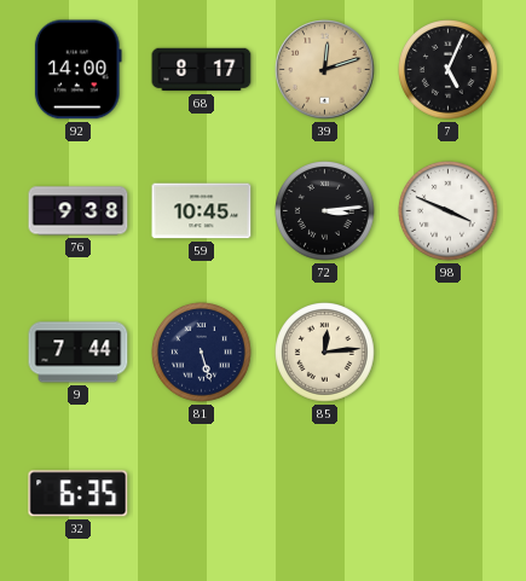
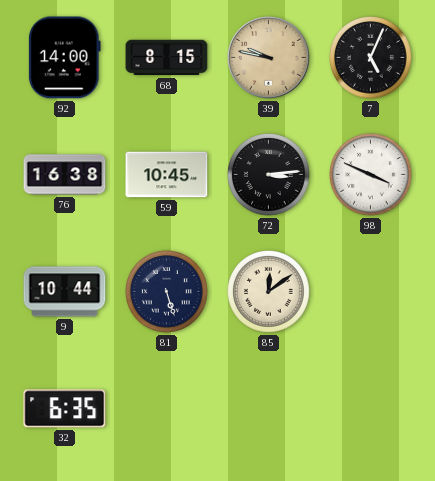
68: 8:17 -> 8:15
39: 12:12 -> 9:47
76: 9:38 -> 16:38
9: 7:44 -> 10:44
85: 12:14 -> 12:09
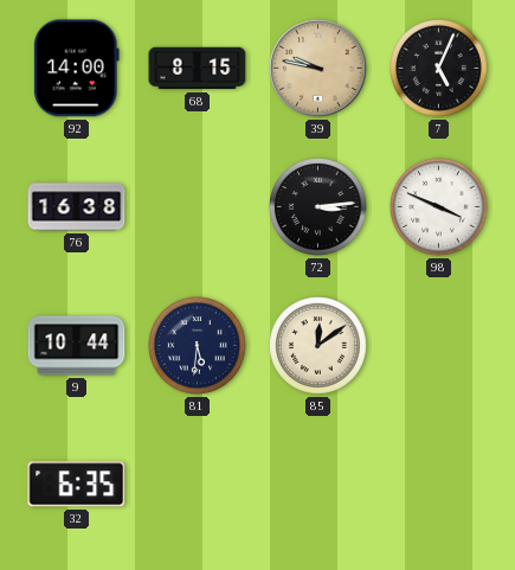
59: 10:45 -> none
81: 5:27 -> 5:31
